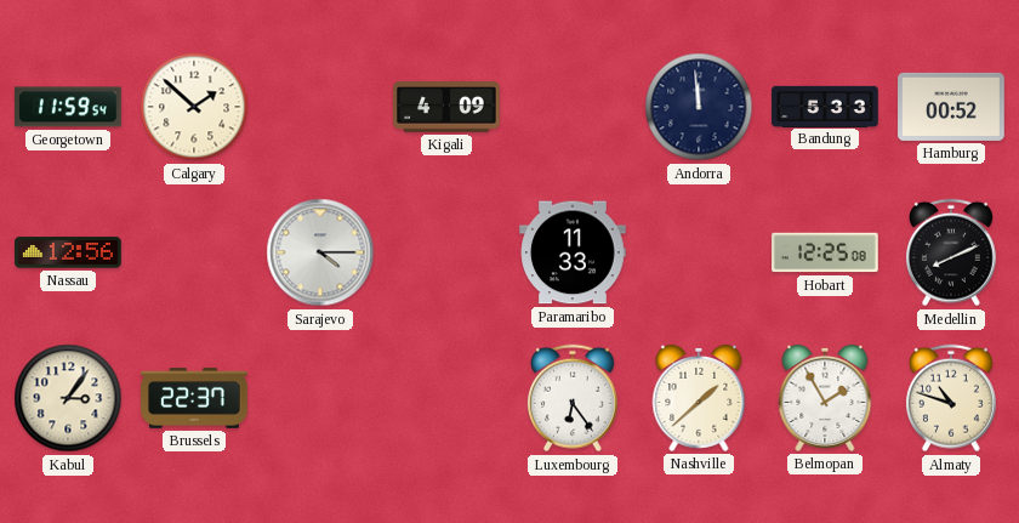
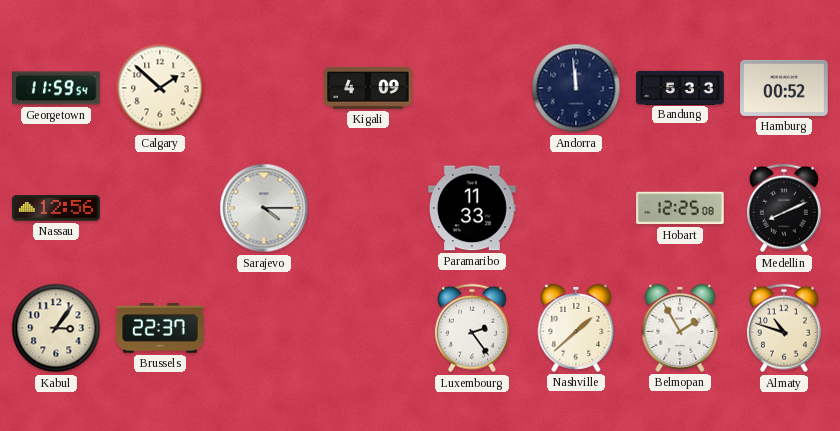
Luxembourg: 6:24 -> 2:24
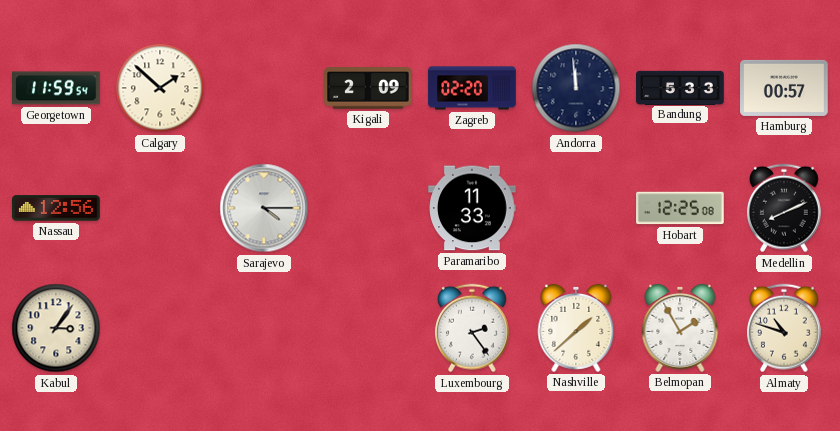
Kigali: 4:09 -> 2:09
Zagreb: none -> 02:20
Hamburg: 00:52 -> 00:57
Brussels: 22:37 -> none
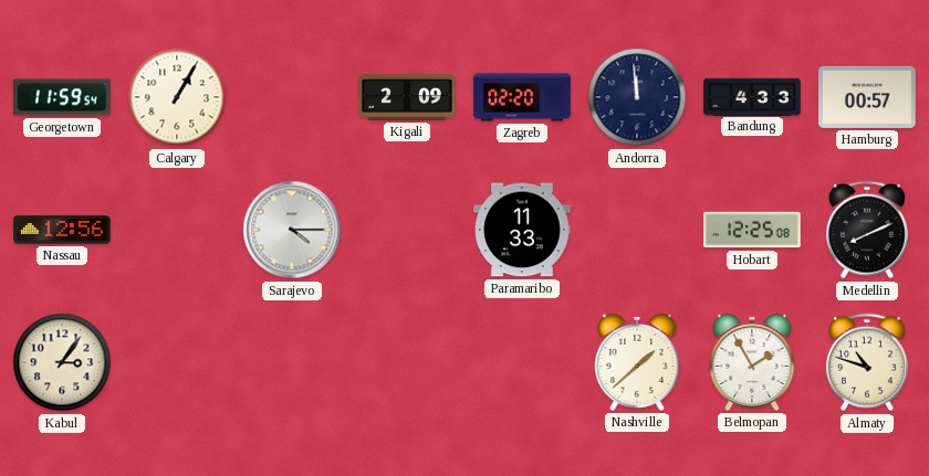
Calgary: 1:52 -> 1:05
Bandung: 5:33 -> 4:33
Luxembourg: 2:24 -> none
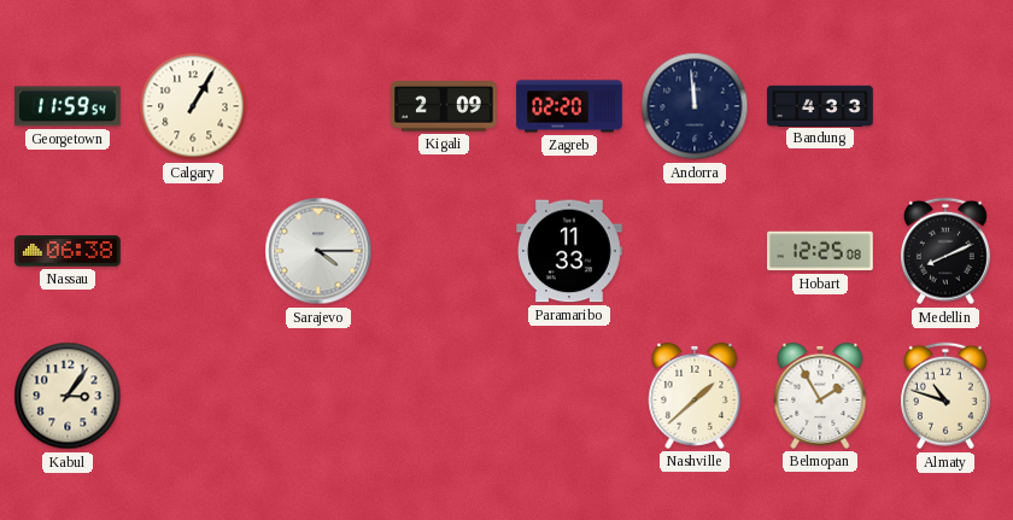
Hamburg: 00:57 -> none
Nassau: 12:56 -> 06:38
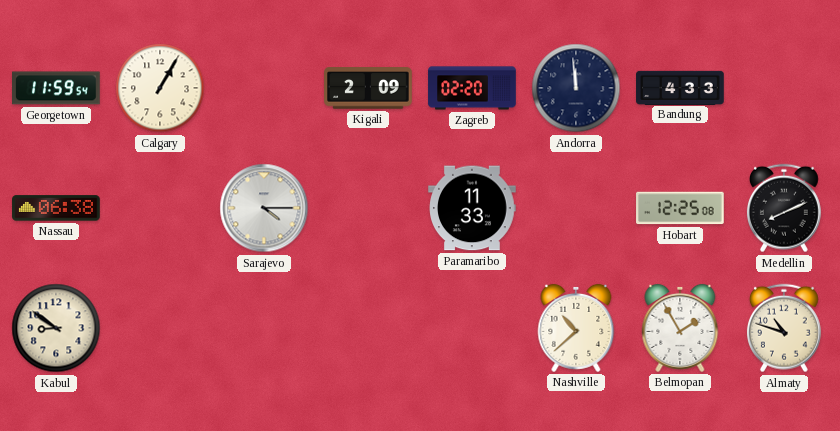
Kabul: 3:06 -> 8:51
Nashville: 1:38 -> 10:38
